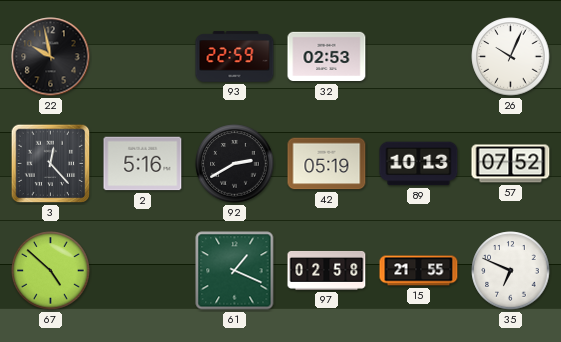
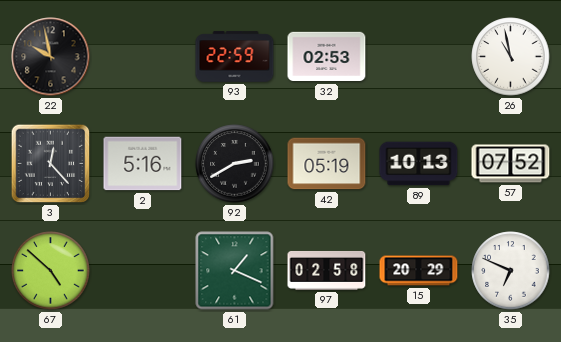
26: 10:04 -> 10:58
15: 21:55 -> 20:29
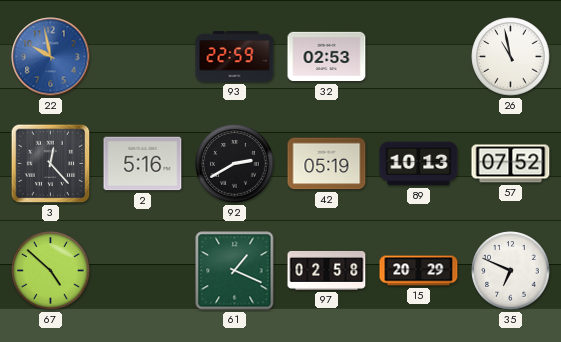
22 dial: black -> blue
